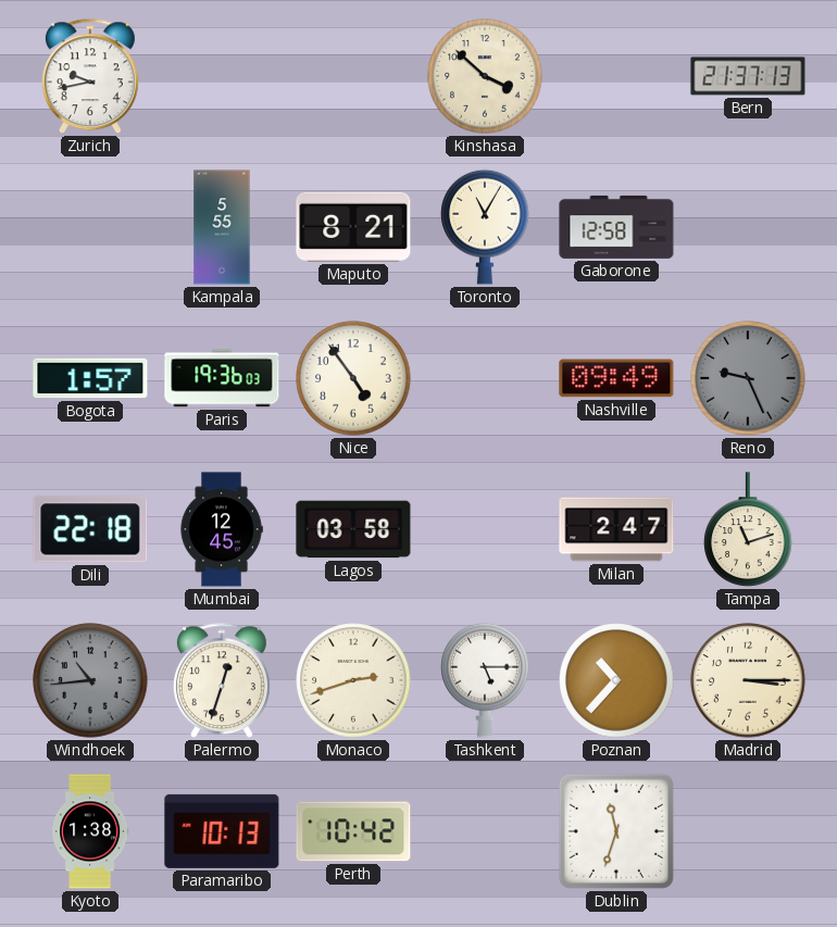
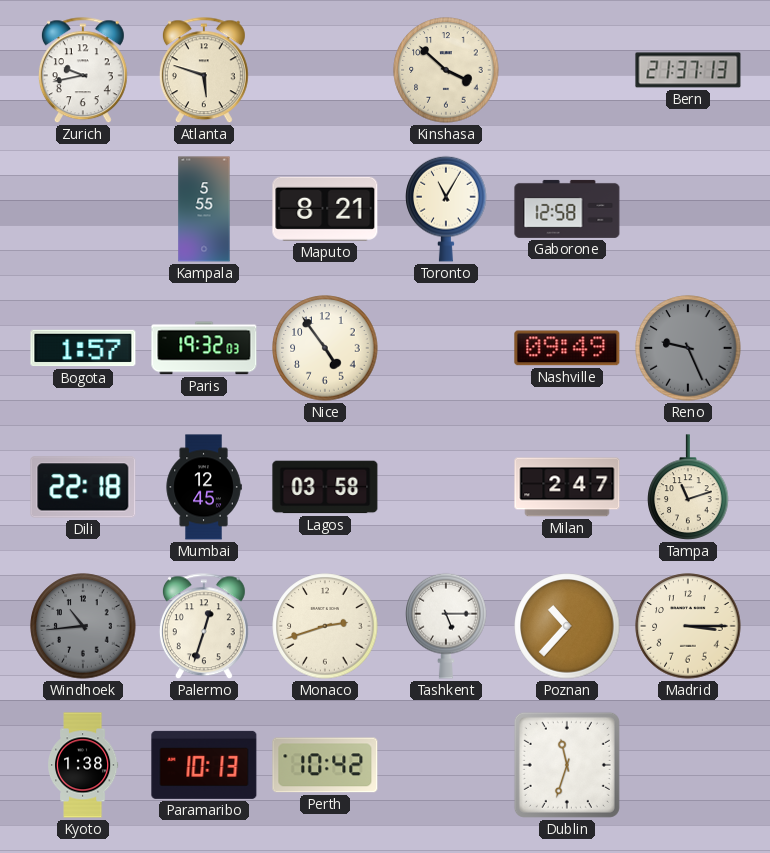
Atlanta: none -> 5:48
Paris: 19:36 -> 19:32
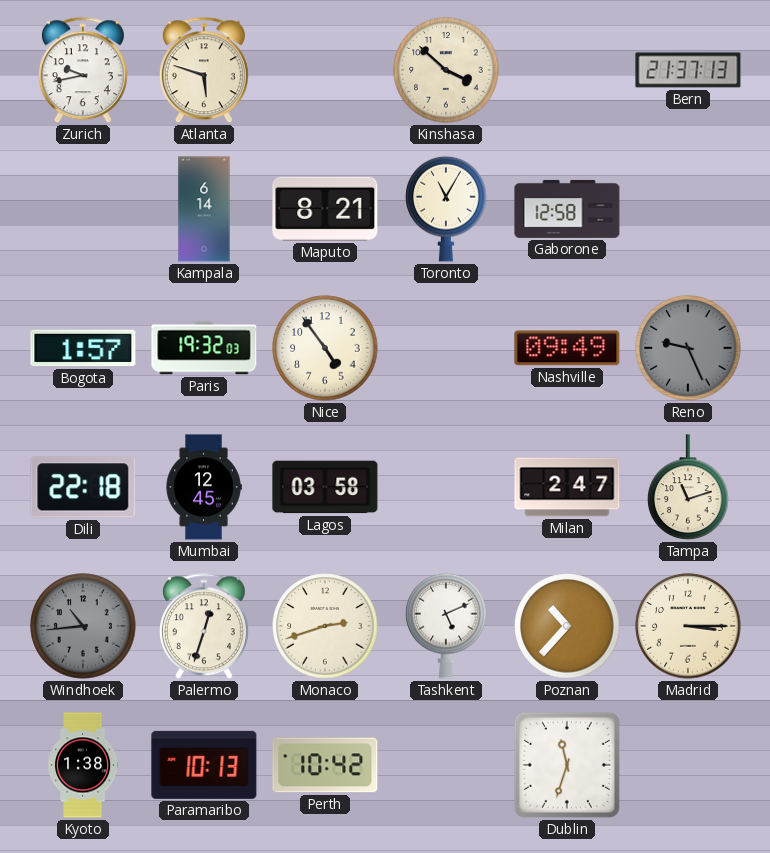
Kampala: 5:55 -> 6:14
Tashkent: 5:15 -> 5:11
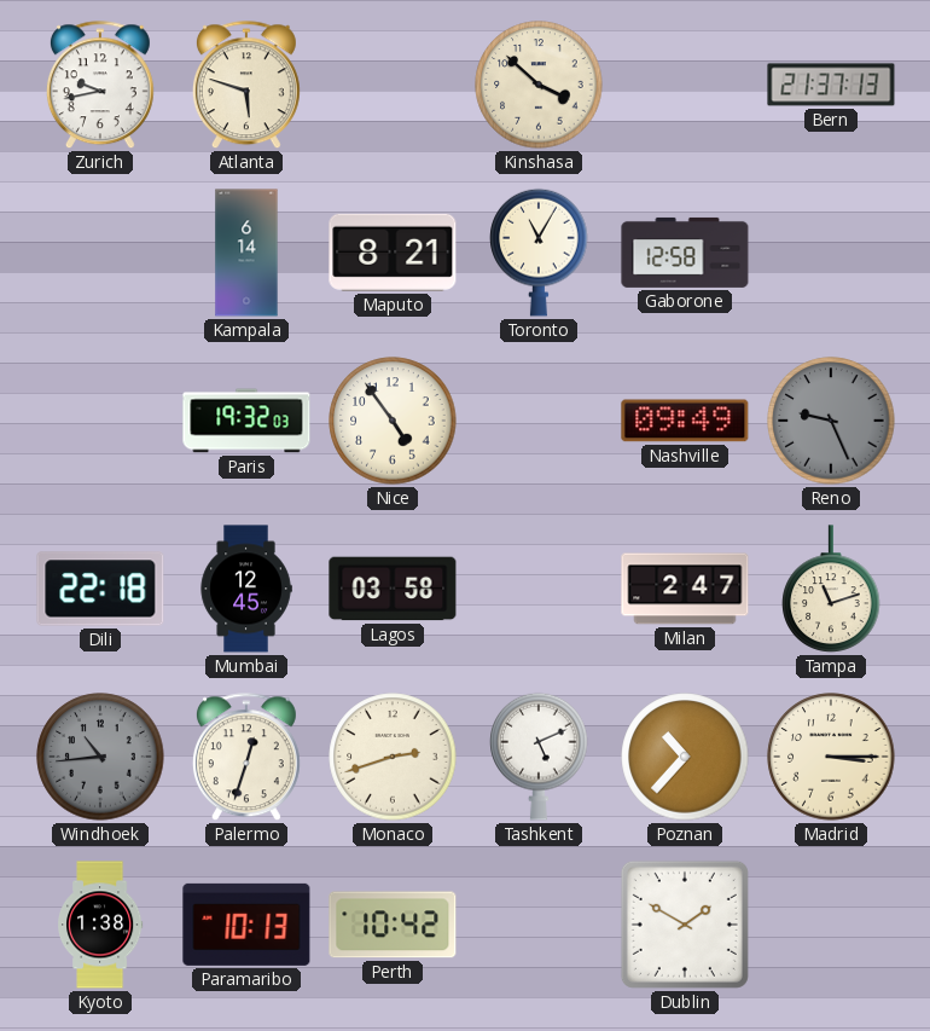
Bogota: 1:57 -> none
Dublin: 11:33 -> 1:50
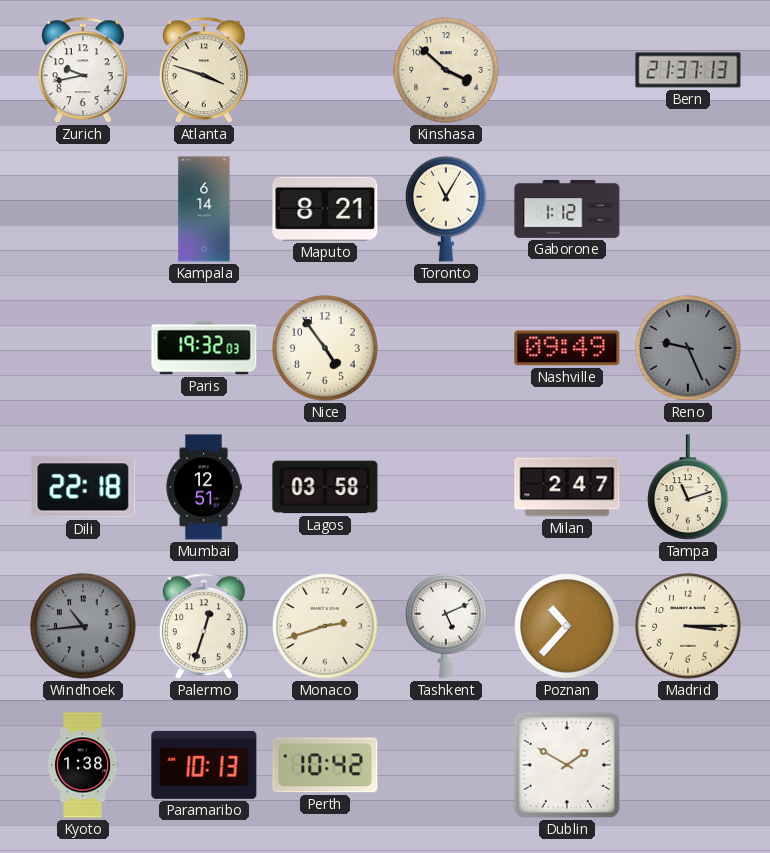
Atlanta: 5:48 -> 3:48
Gaborone: 12:58 -> 1:12
Mumbai: 12:45 -> 12:51
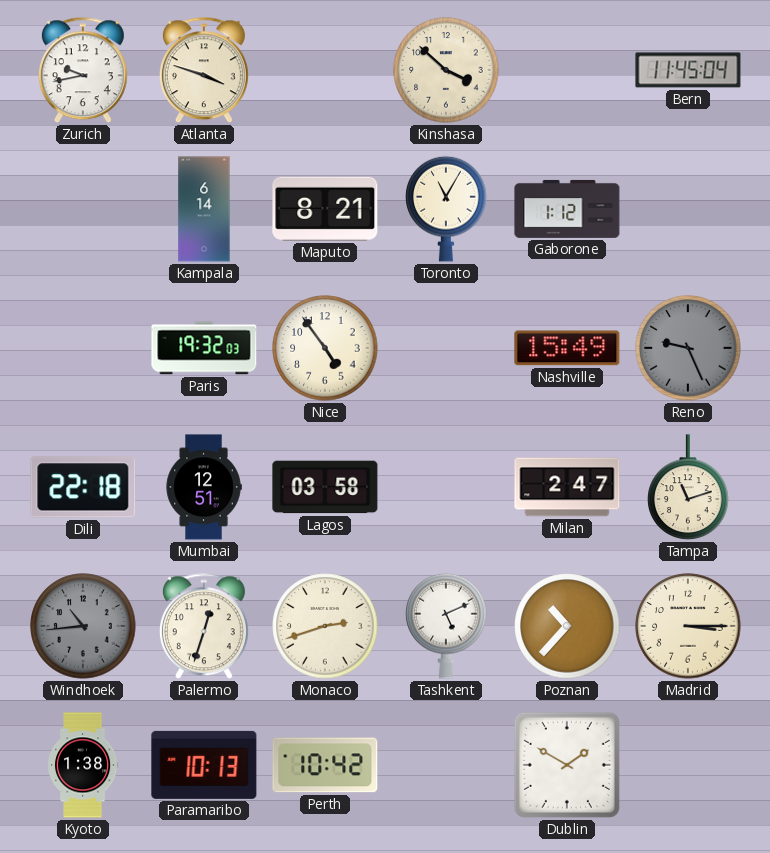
Bern: 21:37 -> 11:45
Nashville: 09:49 -> 15:49
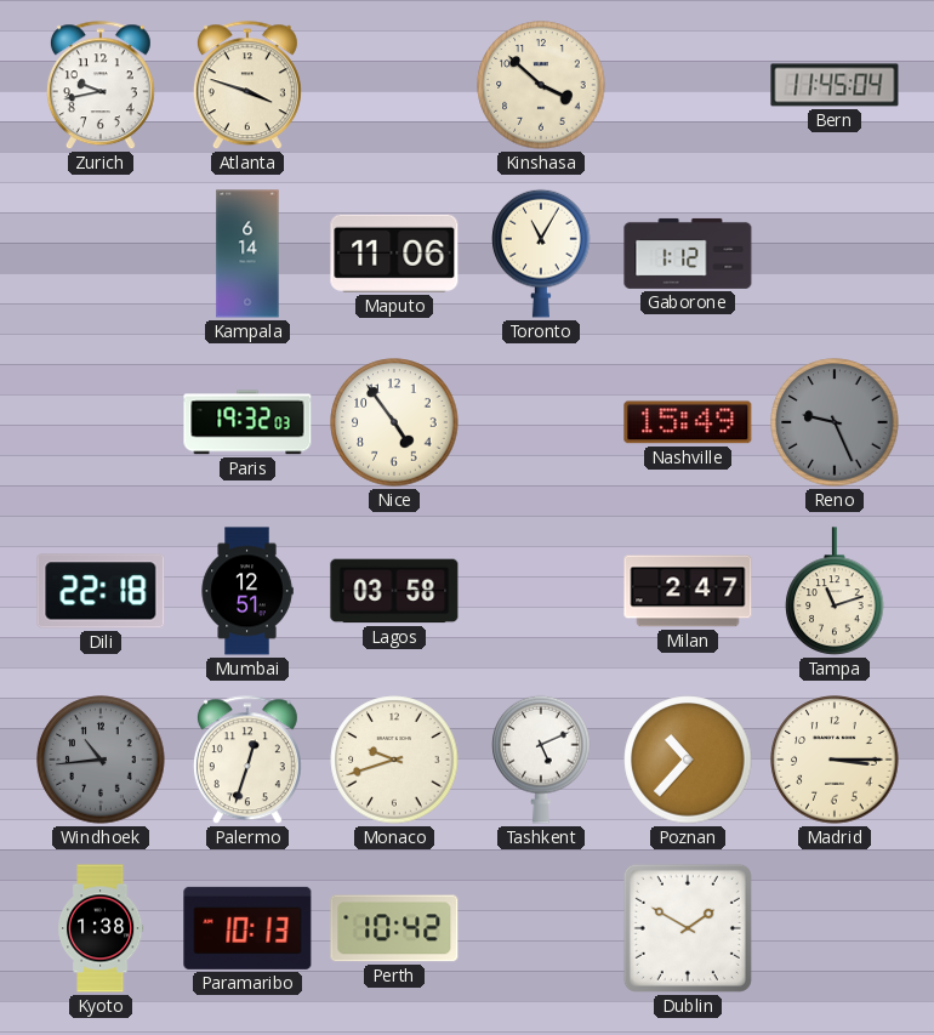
Maputo: 8:21 -> 11:06
Monaco: 2:42 -> 9:42
